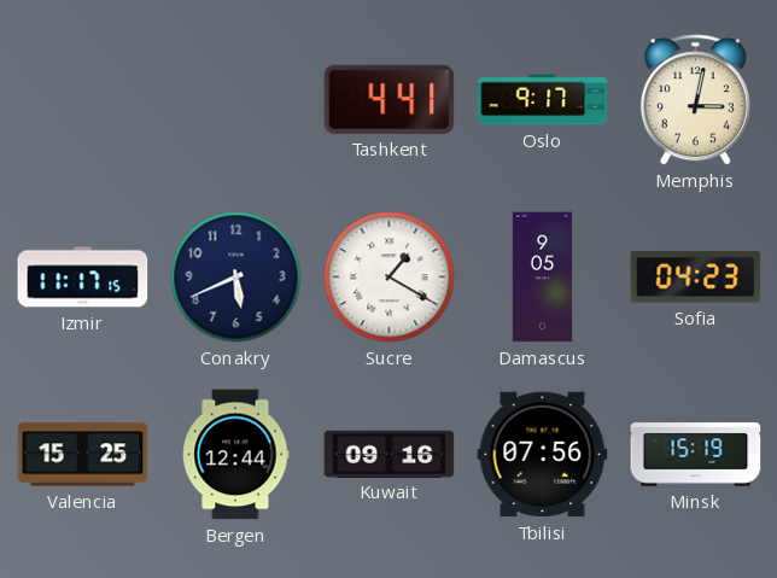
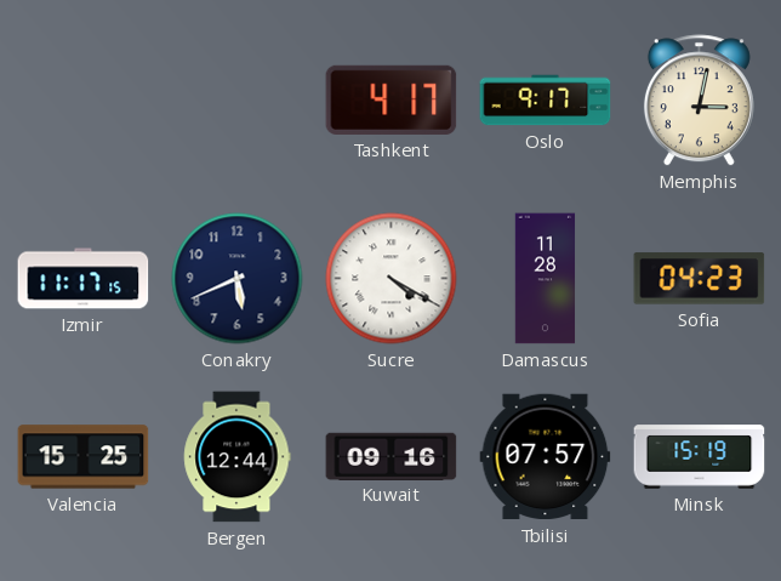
Tashkent: 4:41 -> 4:17
Sucre: 1:20 -> 4:20
Damascus: 9:05 -> 11:28
Tbilisi: 07:56 -> 07:57
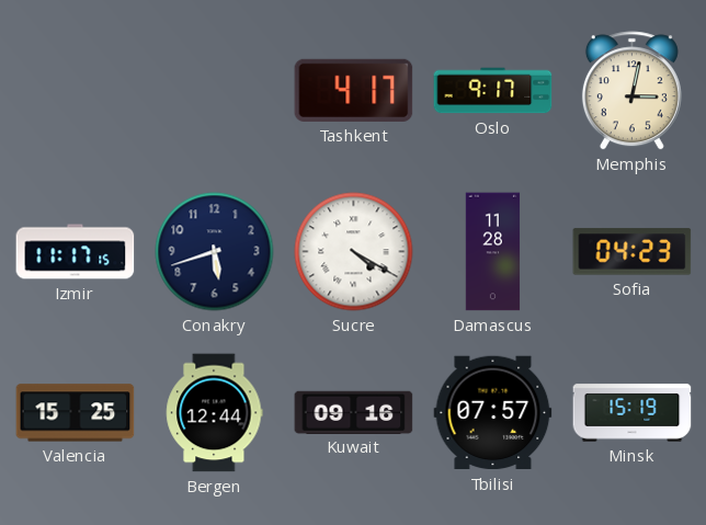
Conakry: 5:41 -> 5:42
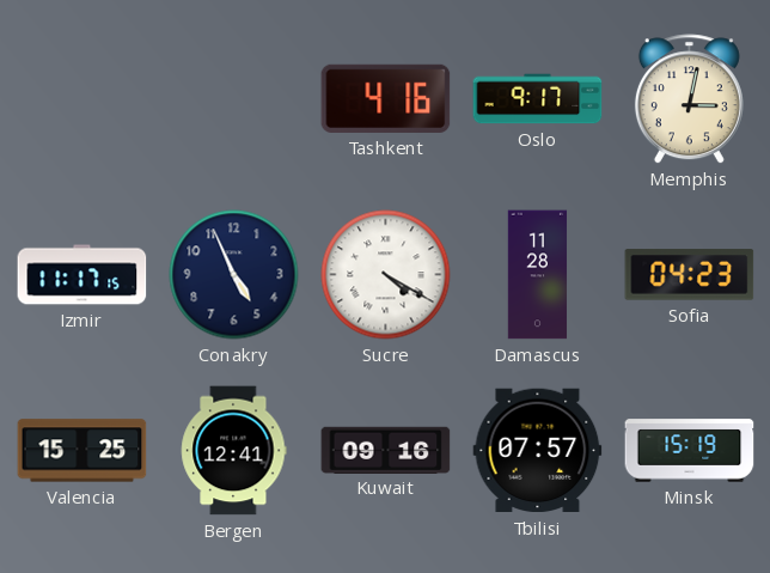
Tashkent: 4:17 -> 4:16
Conakry: 5:42 -> 4:56
Bergen: 12:44 -> 12:41
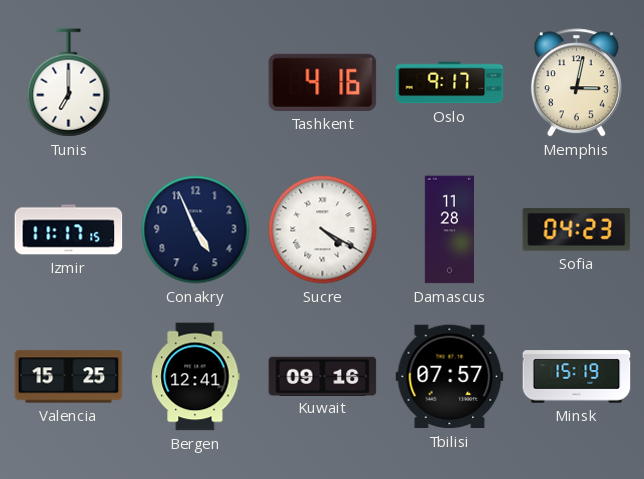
Tunis: none -> 7:00
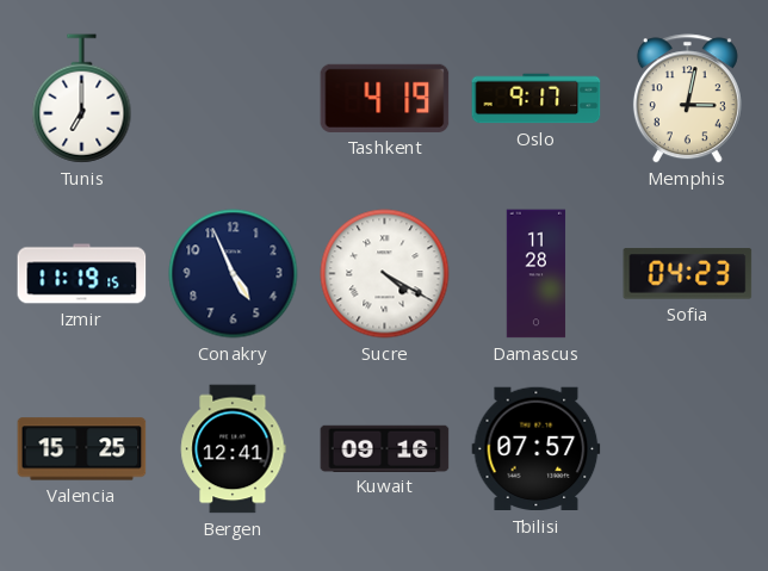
Tashkent: 4:16 -> 4:19
Izmir: 11:17 -> 11:19
Minsk: 15:19 -> none
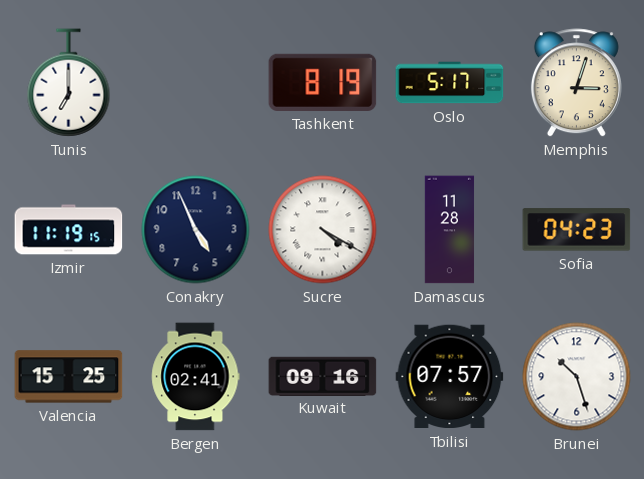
Tashkent: 4:19 -> 8:19
Oslo: 9:17 -> 5:17
Memphis: 3:02 -> 3:03
Bergen: 12:41 -> 02:41
Brunei: none -> 10:27
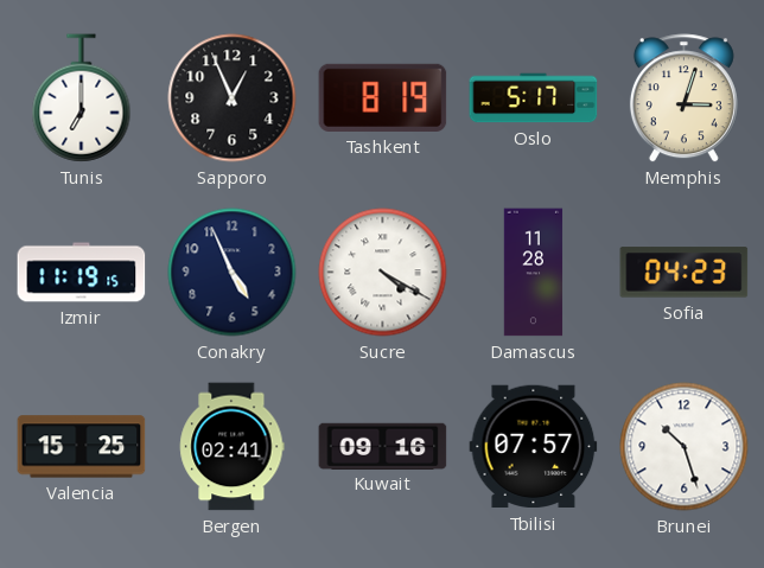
Sapporo: none -> 12:56
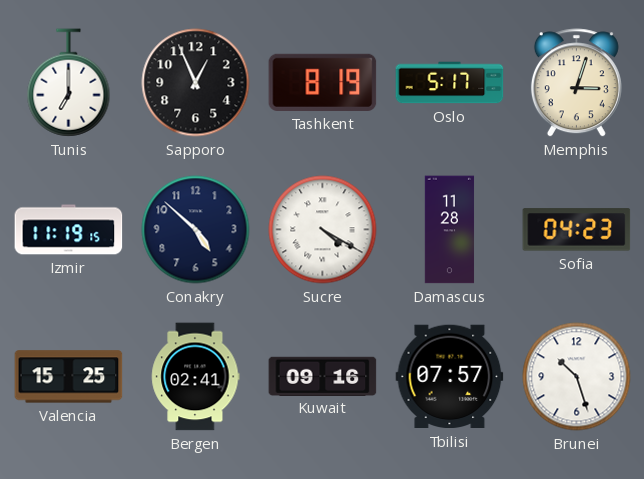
Conakry: 4:56 -> 4:52
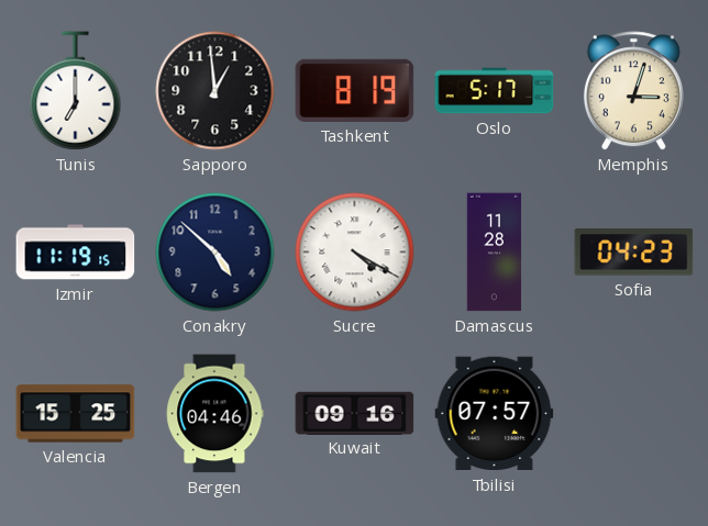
Sapporo: 12:56 -> 12:59
Bergen: 02:41 -> 04:46
Brunei: 10:27 -> none
